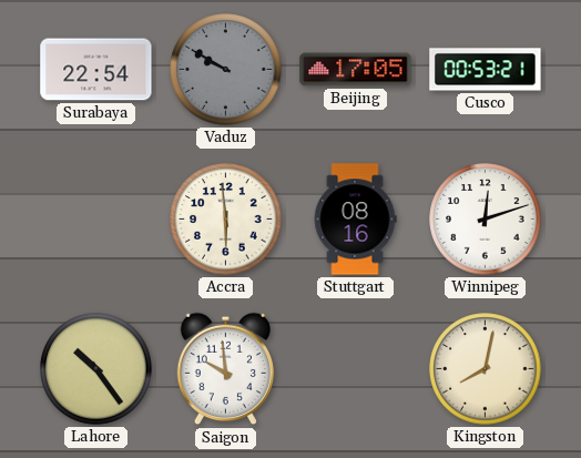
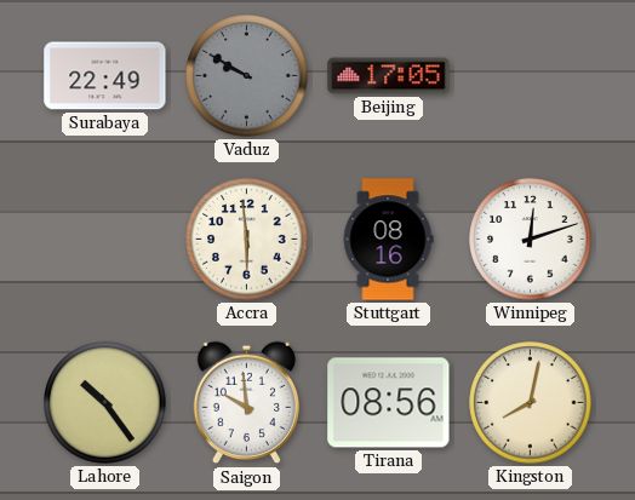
Surabaya: 22:54 -> 22:49
Cusco: 00:53 -> none
Tirana: none -> 08:56
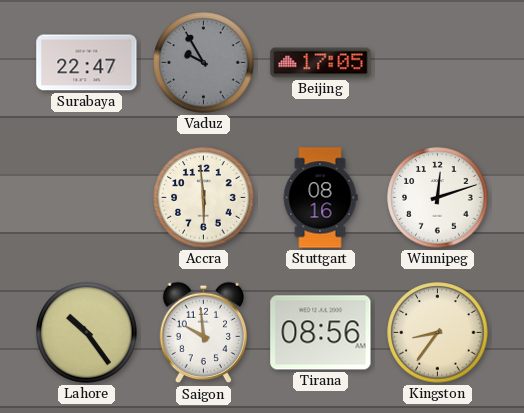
Surabaya: 22:49 -> 22:47
Vaduz: 9:50 -> 9:55
Kingston: 8:02 -> 8:36
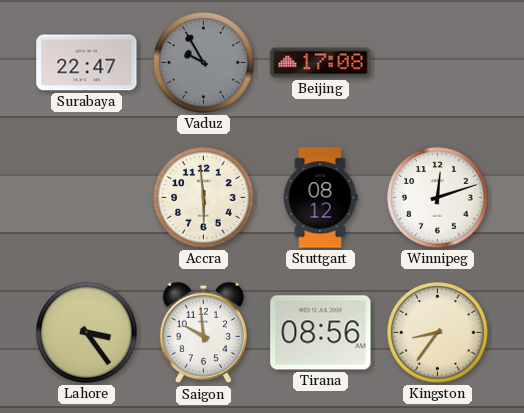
Beijing: 17:05 -> 17:08
Stuttgart: 08:16 -> 08:12
Lahore: 10:24 -> 3:24
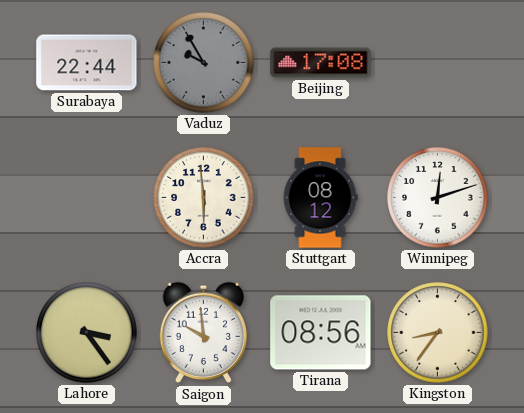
Surabaya: 22:47 -> 22:44
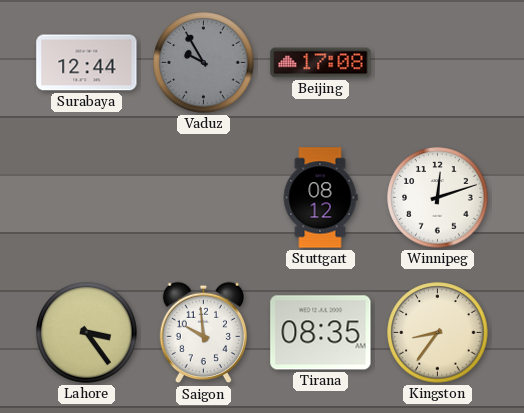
Surabaya: 22:44 -> 12:44
Accra: 5:59 -> none
Tirana: 08:56 -> 08:35
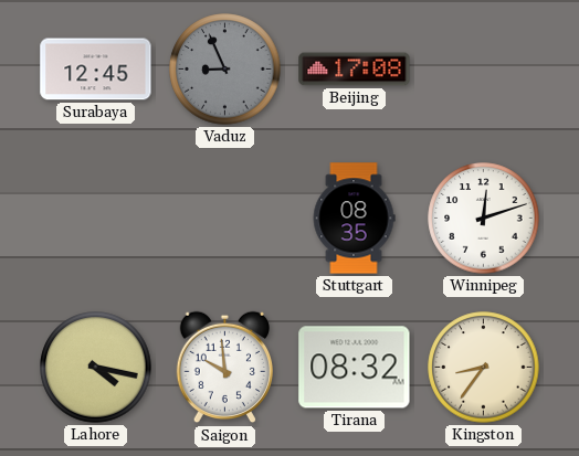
Surabaya: 12:44 -> 12:45
Vaduz: 9:55 -> 8:56
Stuttgart: 08:12 -> 08:35
Lahore: 3:24 -> 4:17
Tirana: 08:35 -> 08:32
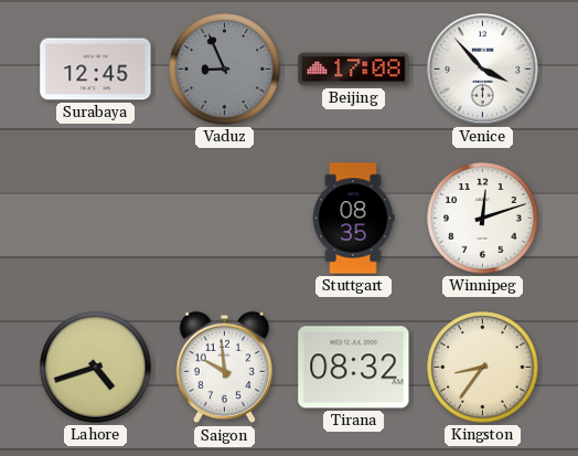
Venice: none -> 3:53
Lahore: 4:17 -> 4:42
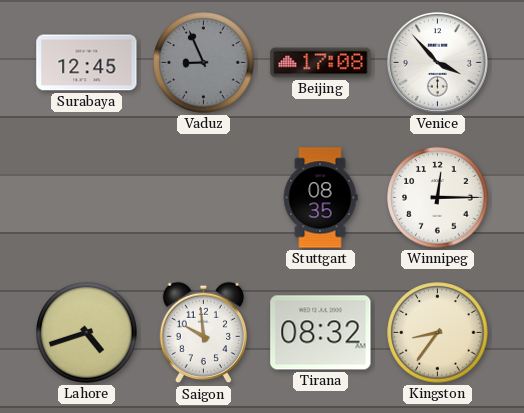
Winnipeg: 12:12 -> 12:15
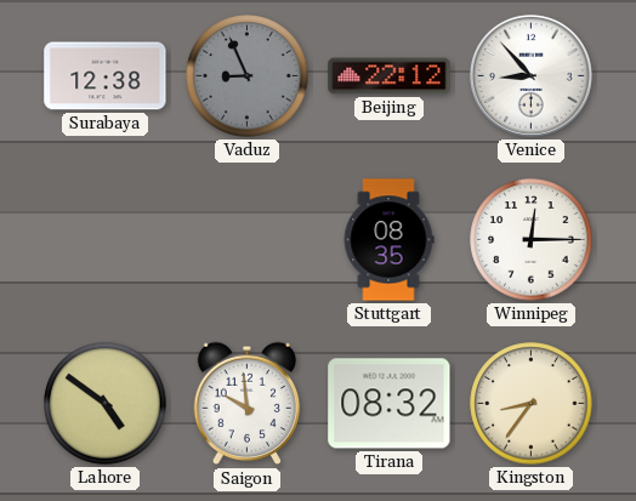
Surabaya: 12:45 -> 12:38
Beijing: 17:08 -> 22:12
Venice: 3:53 -> 8:53
Lahore: 4:42 -> 4:51
